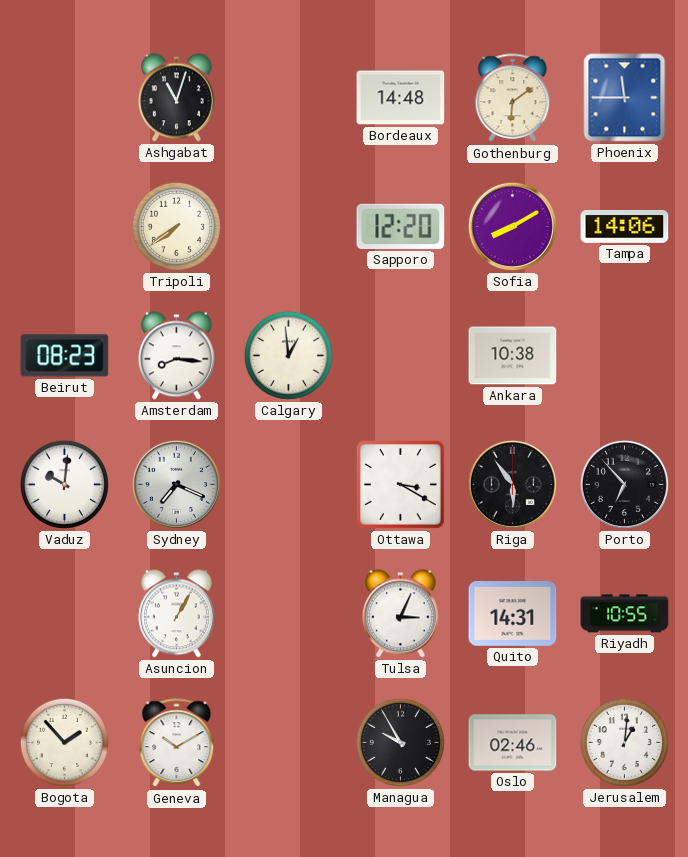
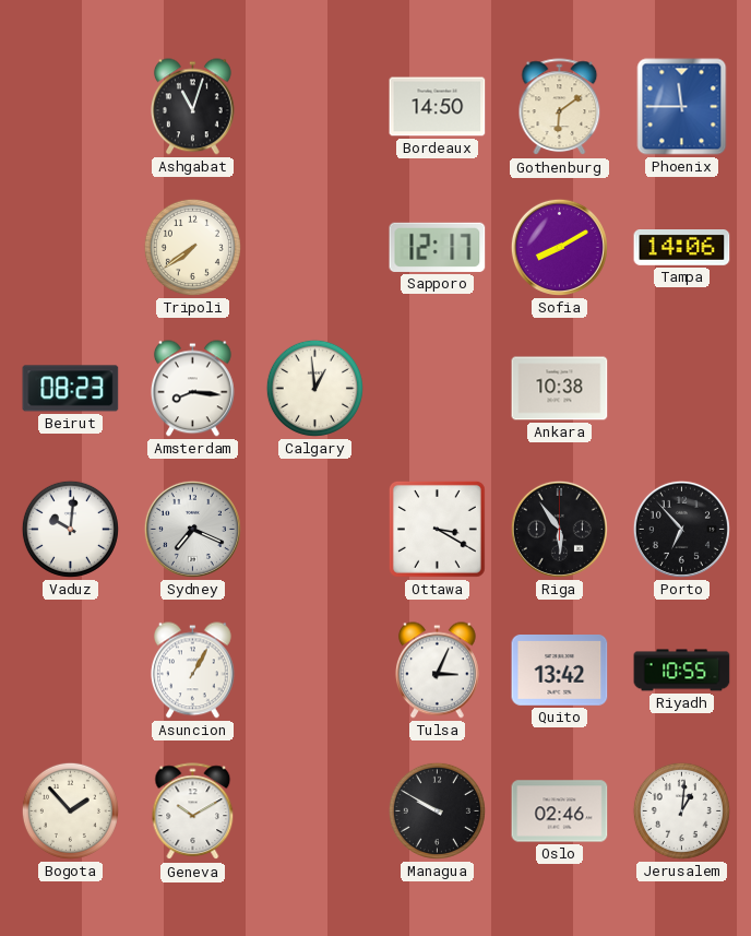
Bordeaux: 14:48 -> 14:50
Sapporo: 12:20 -> 12:17
Quito: 14:31 -> 13:42
Managua: 9:55 -> 9:50
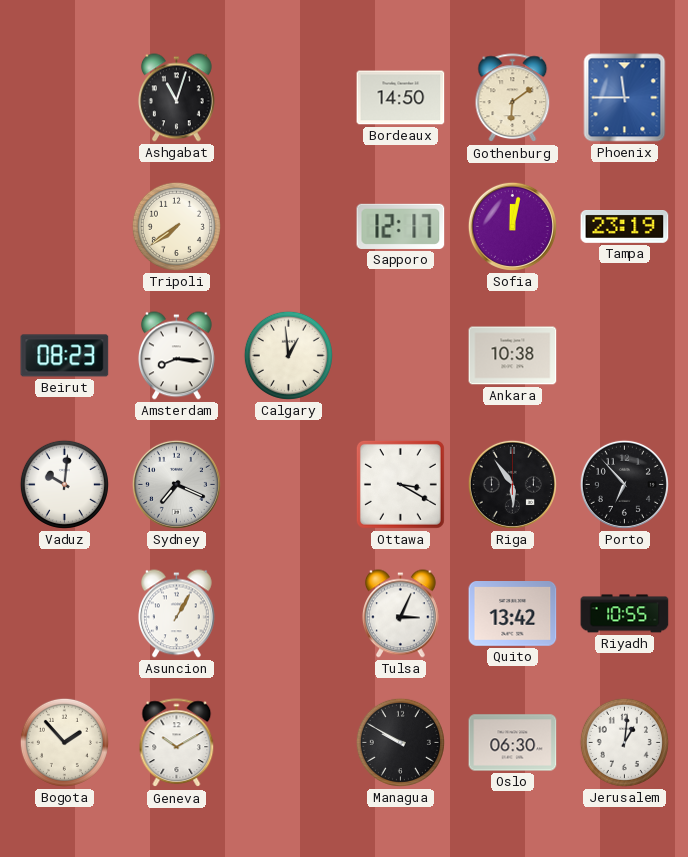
Sofia: 8:10 -> 12:02
Tampa: 14:06 -> 23:19
Oslo: 02:46 -> 06:30
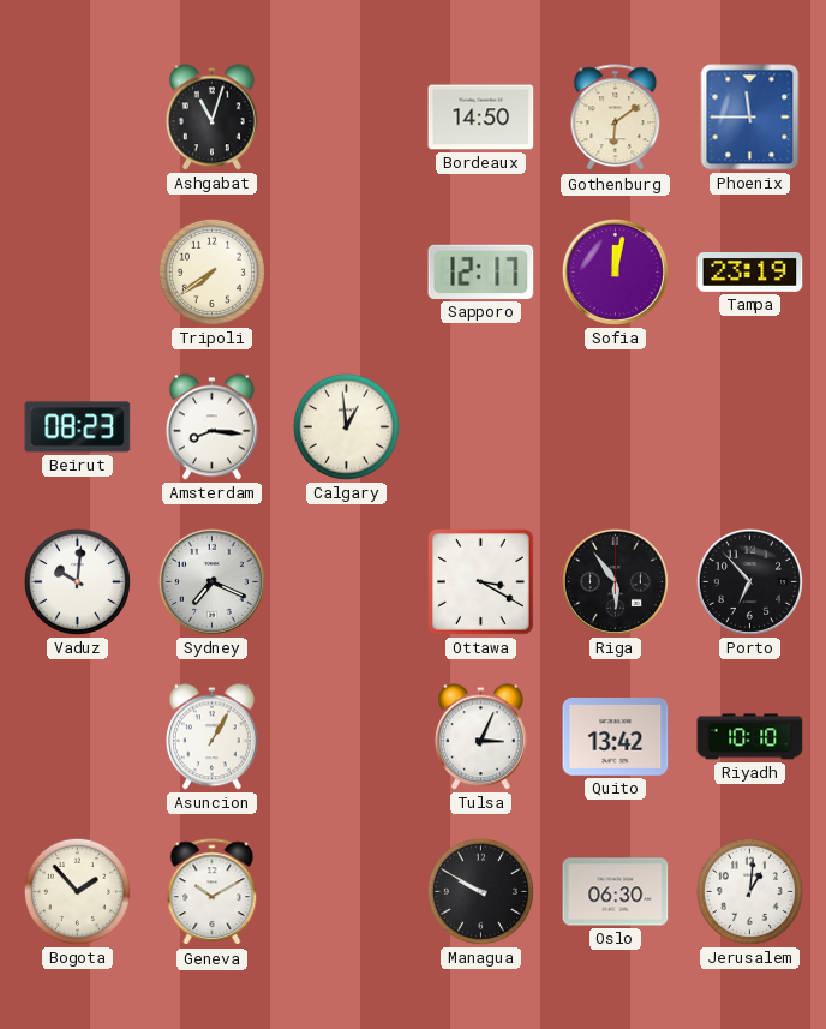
Ankara: 10:38 -> none
Riyadh: 10:55 -> 10:10
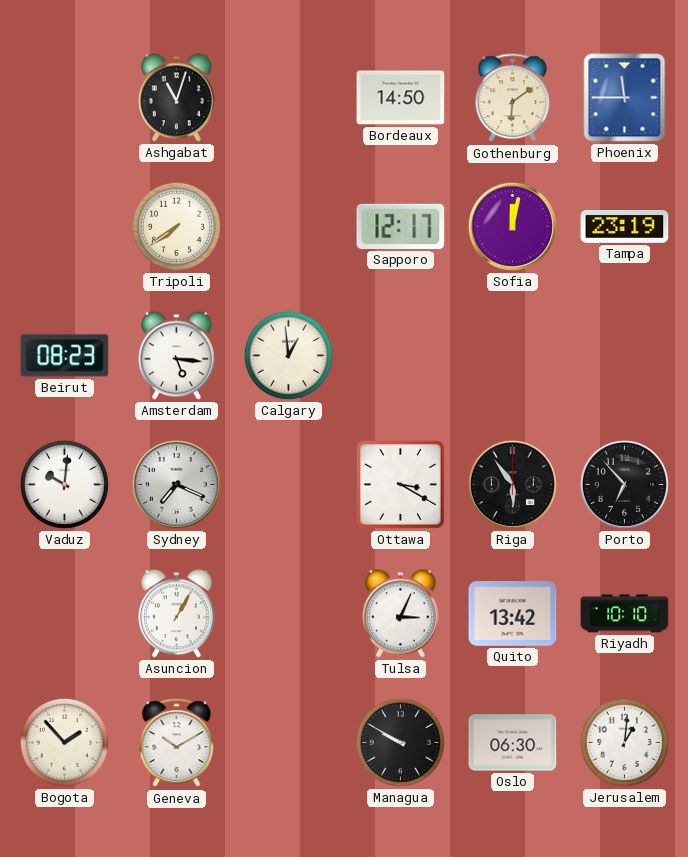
Amsterdam: 8:16 -> 5:16
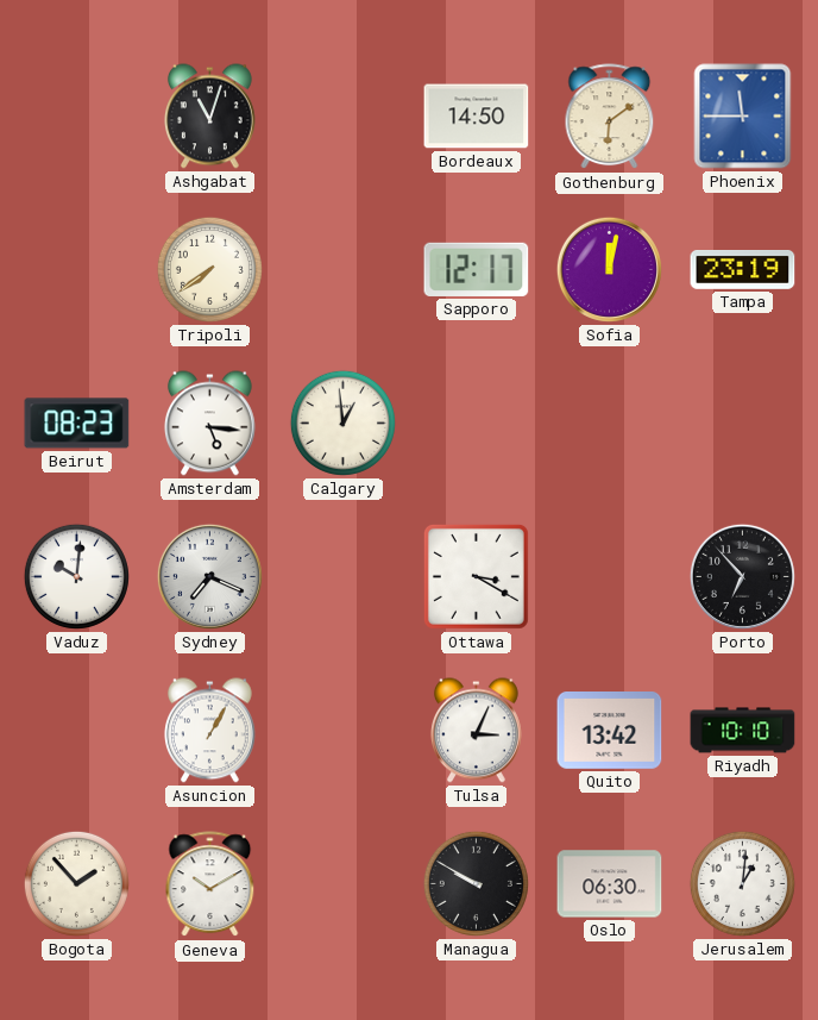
Riga: 5:54 -> none
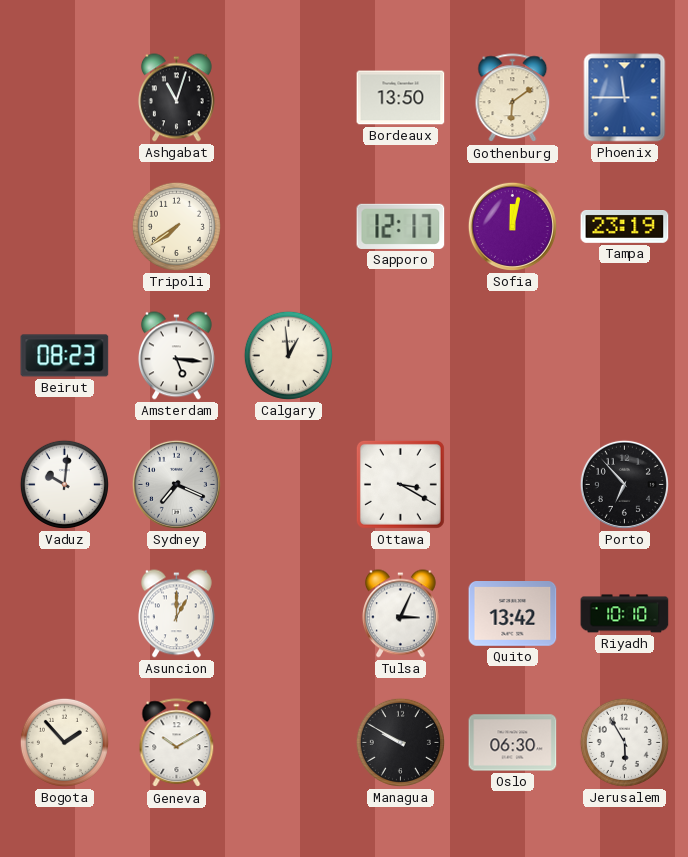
Bordeaux: 14:50 -> 13:50
Asuncion: 1:05 -> 1:00
Jerusalem: 1:01 -> 5:55
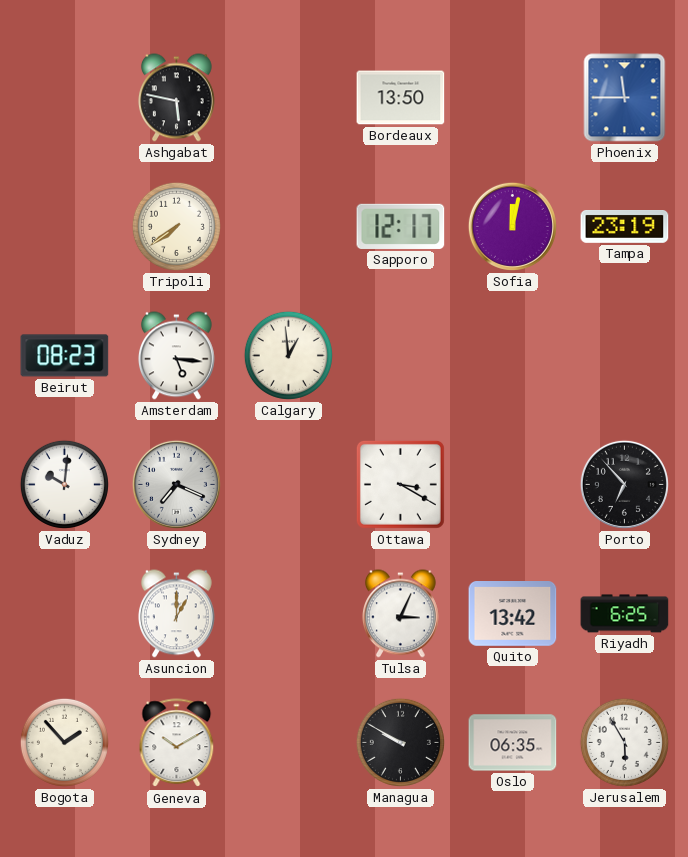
Ashgabat: 11:03 -> 5:47
Gothenburg: 6:09 -> none
Riyadh: 10:10 -> 6:25
Oslo: 06:30 -> 06:35
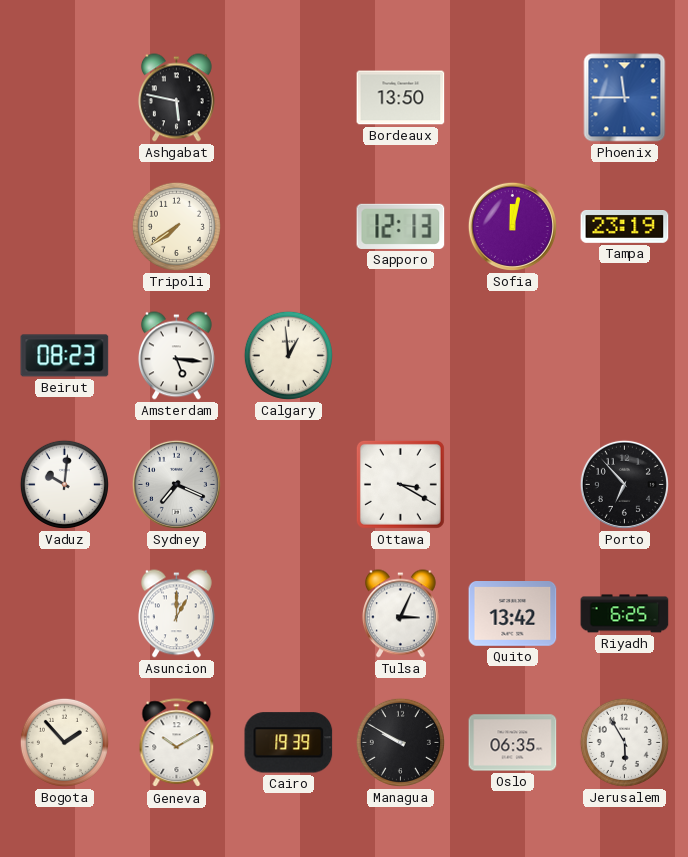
Sapporo: 12:17 -> 12:13
Cairo: none -> 19:39
